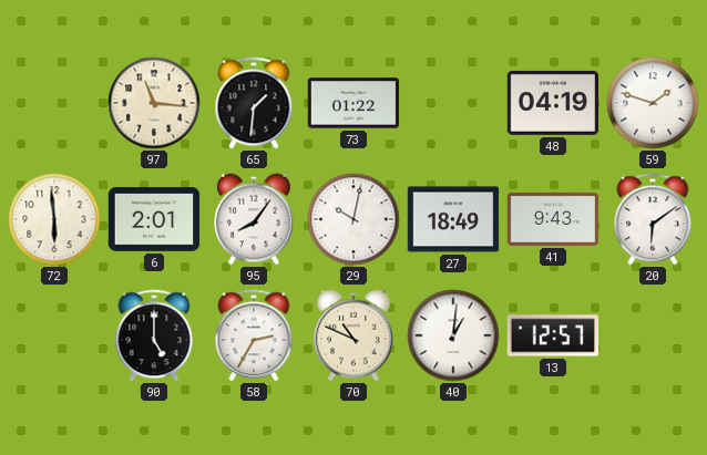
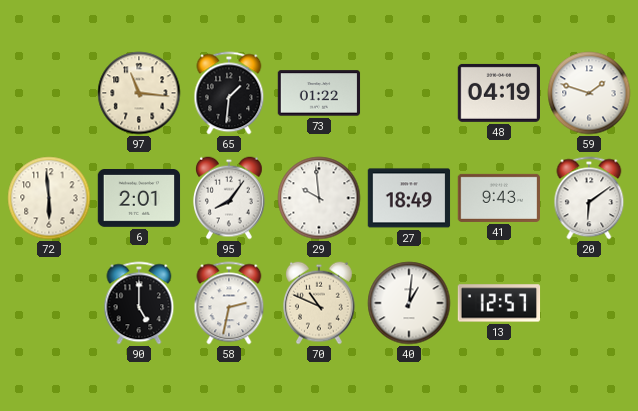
29: 10:02 -> 9:59
58: 2:35 -> 2:32
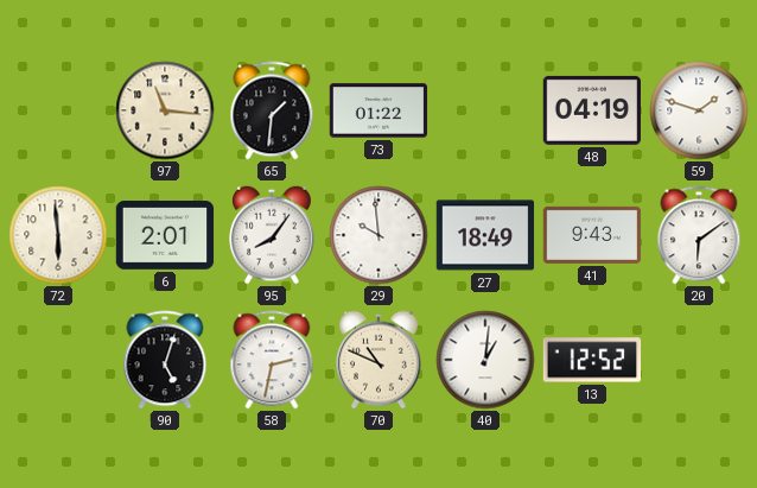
90: 5:00 -> 5:03
13: 12:57 -> 12:52
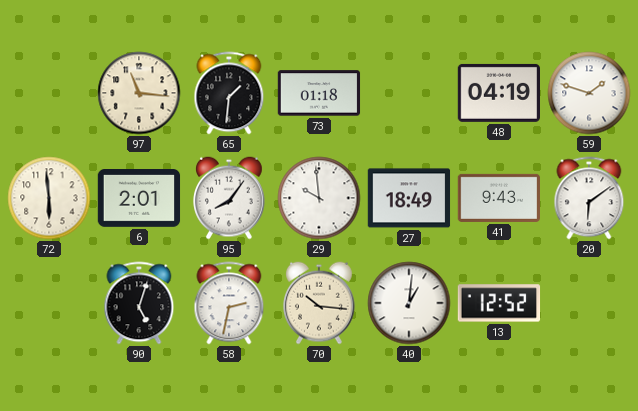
73: 01:22 -> 01:18
70: 10:49 -> 10:16
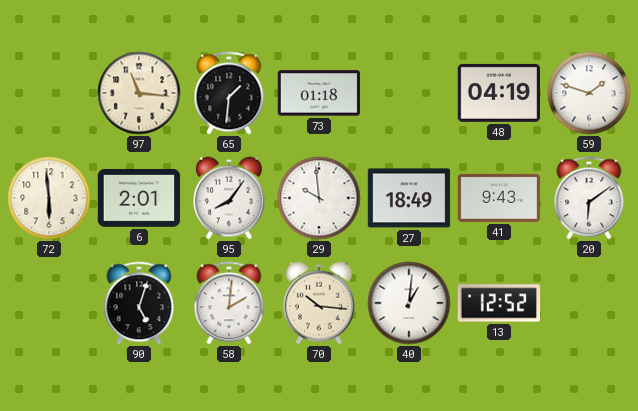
58: 2:32 -> 2:01
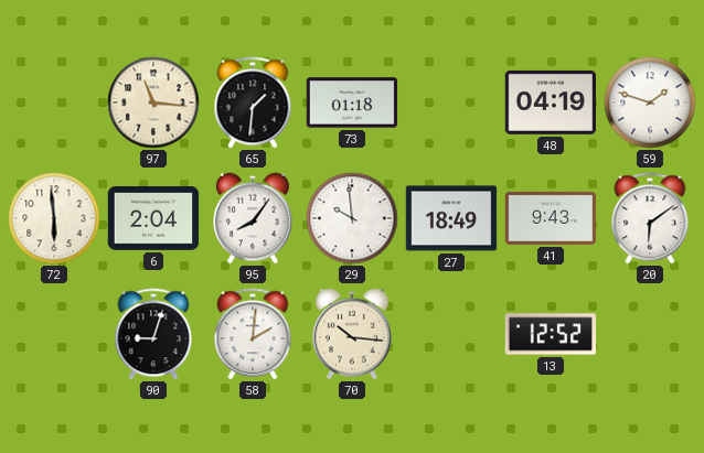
6: 2:01 -> 2:04
90: 5:03 -> 9:03
40: 1:01 -> none
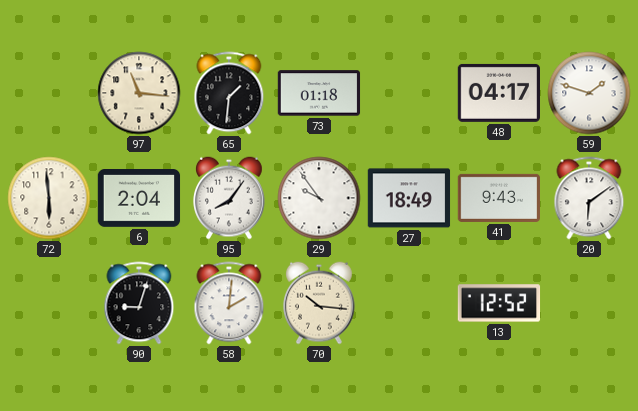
48: 04:19 -> 04:17
29: 9:59 -> 9:54
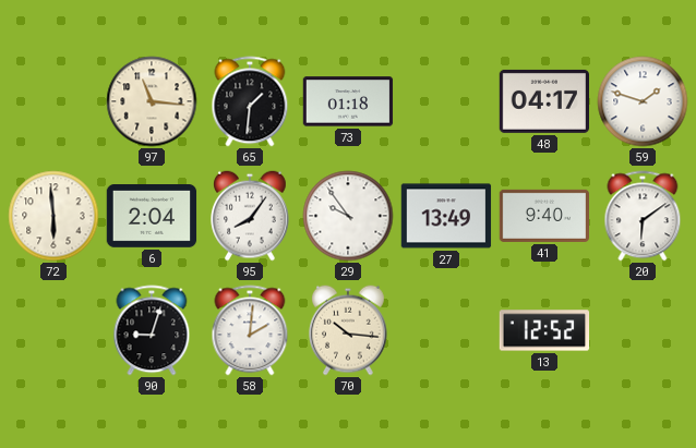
27: 18:49 -> 13:49
41: 9:43 -> 9:40
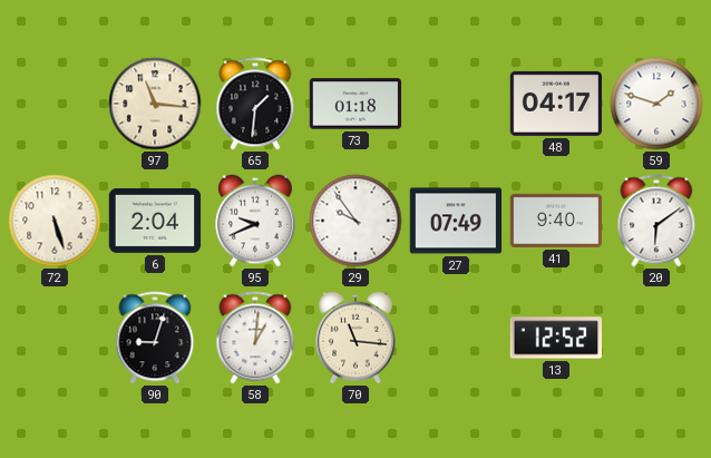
72: 5:59 -> 5:27
95: 8:06 -> 9:41
27: 13:49 -> 07:49
58: 2:01 -> 1:01
70: 10:16 -> 11:16
